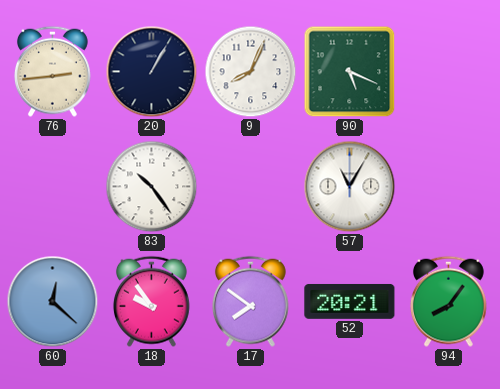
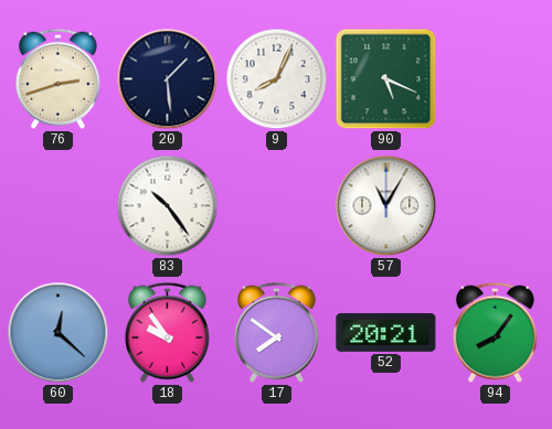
76: 2:44 -> 2:42
20: 1:05 -> 1:29
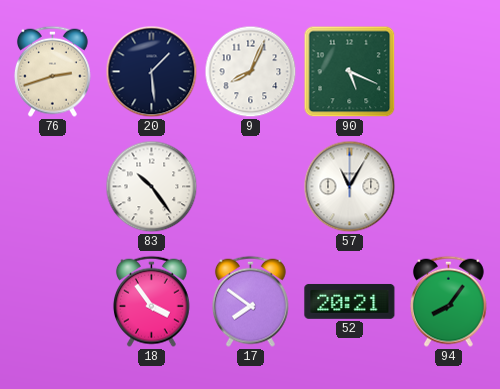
60: 12:22 -> none
18: 9:54 -> 3:54
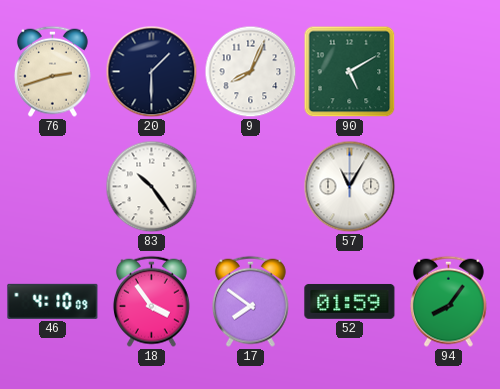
20: 1:29 -> 1:30
90: 5:19 -> 5:10
46: none -> 4:10
52: 20:21 -> 01:59
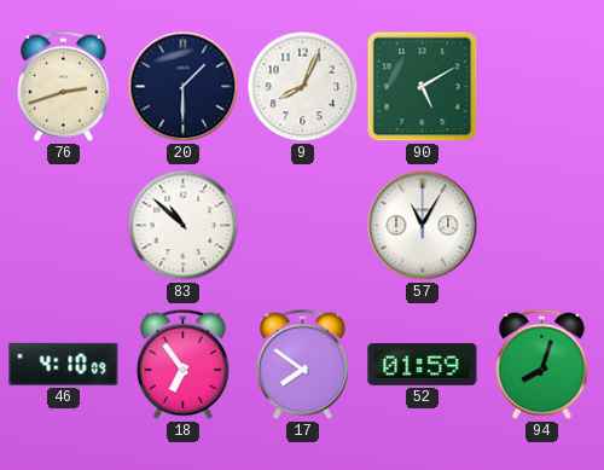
83: 10:24 -> 10:52
18: 3:54 -> 6:54
94: 8:06 -> 8:03
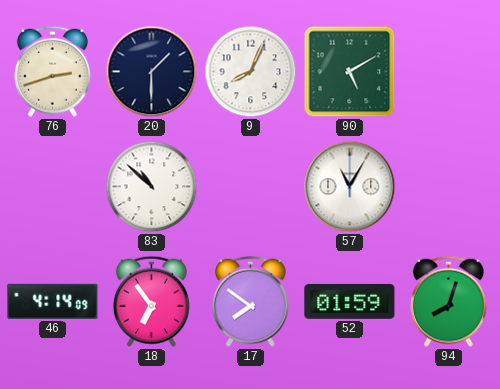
46: 4:10 -> 4:14
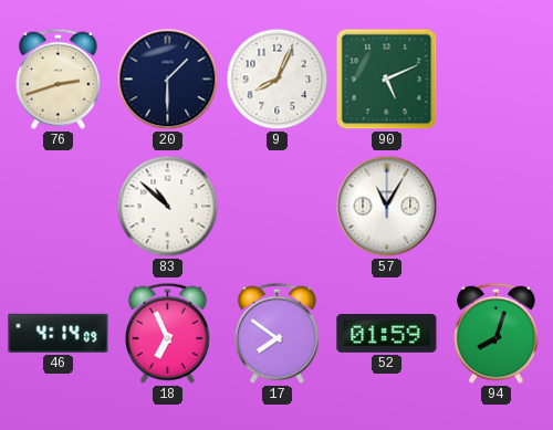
90: 5:10 -> 5:11
18: 6:54 -> 6:56
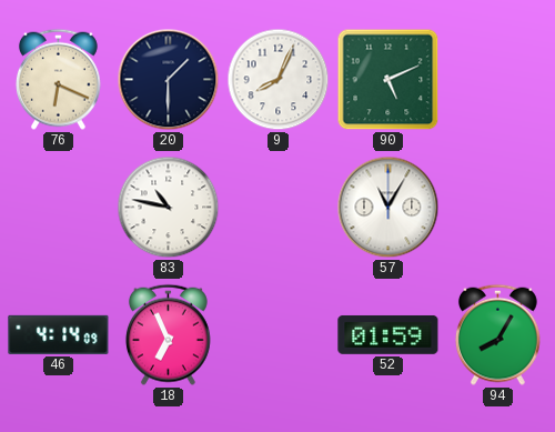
76: 2:42 -> 6:19
83: 10:52 -> 10:47
17: 7:51 -> none
94: 8:03 -> 8:05
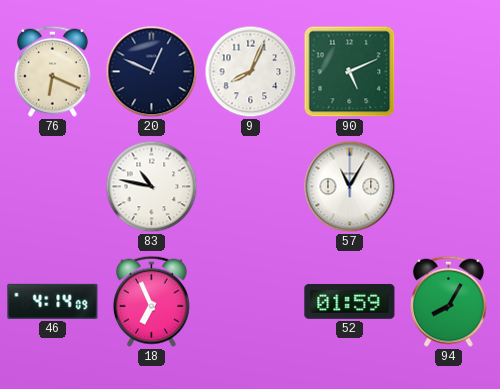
20: 1:30 -> 12:49
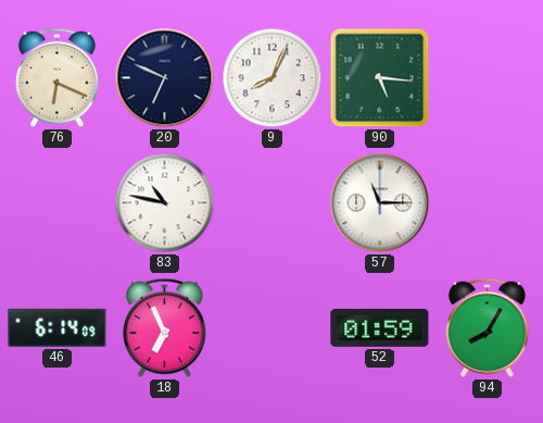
20: 12:49 -> 6:49
90: 5:11 -> 5:16
57: 11:05 -> 11:15
46: 4:14 -> 6:14
